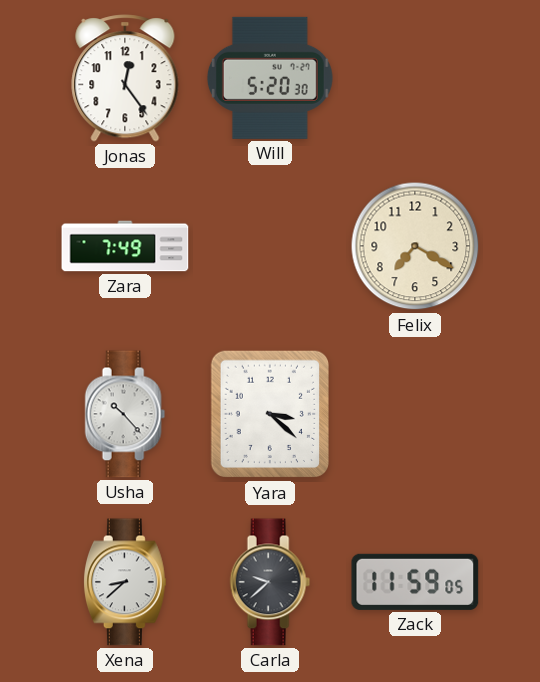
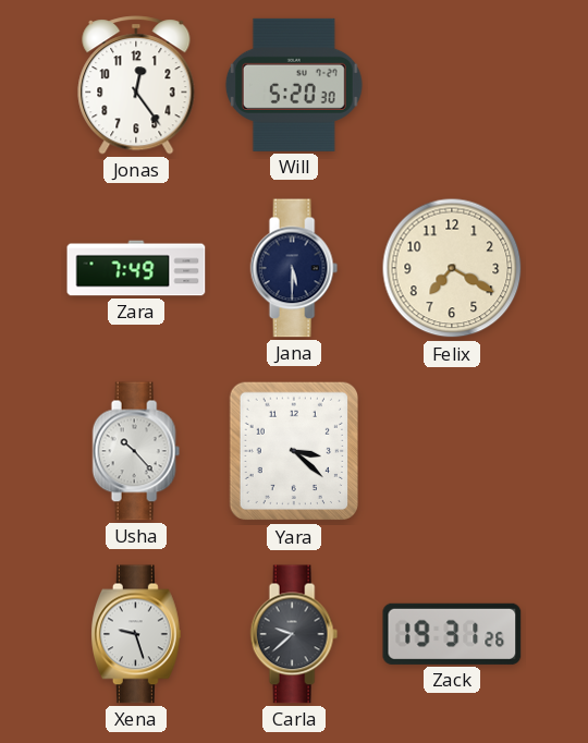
Jana: none -> 5:30
Xena: 8:38 -> 9:27
Zack: 11:59 -> 19:31
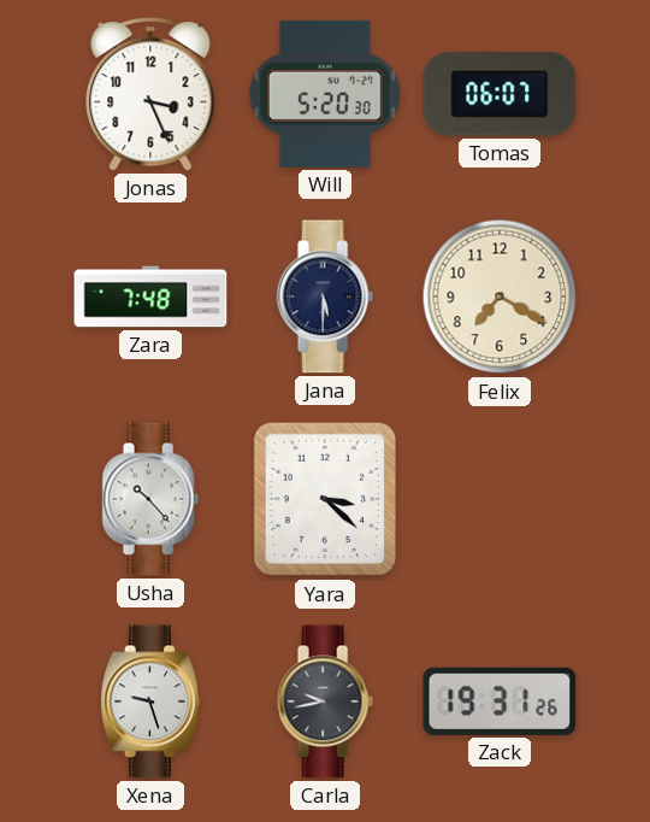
Jonas: 12:24 -> 3:26
Tomas: none -> 06:07
Zara: 7:49 -> 7:48
Carla: 9:38 -> 9:43
